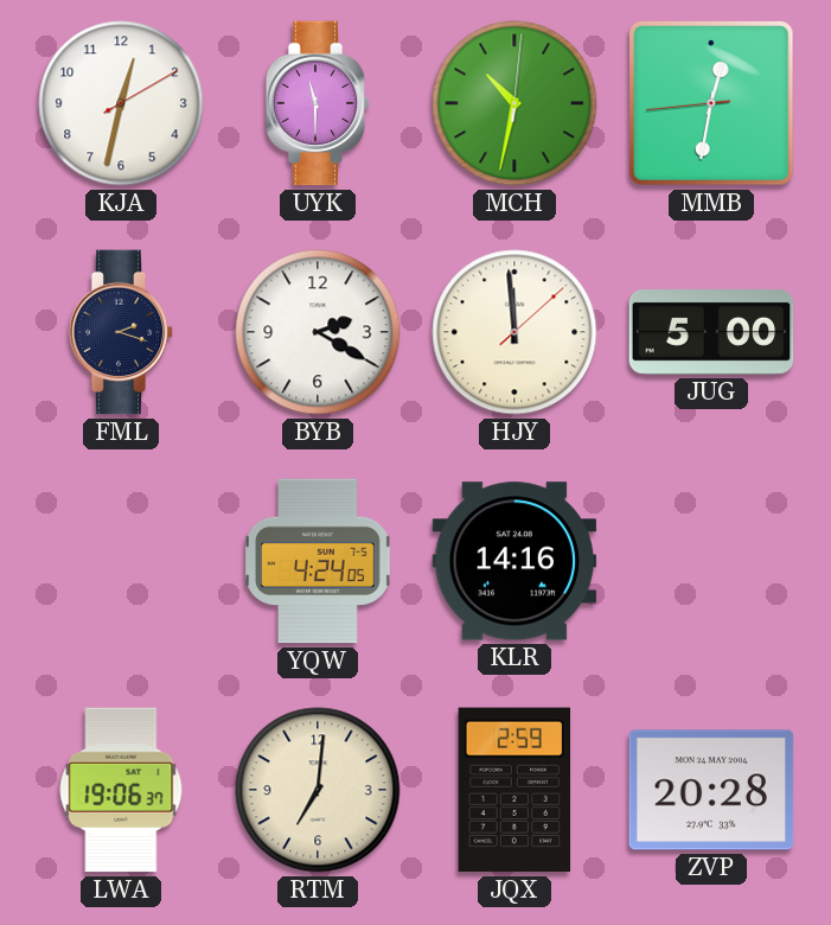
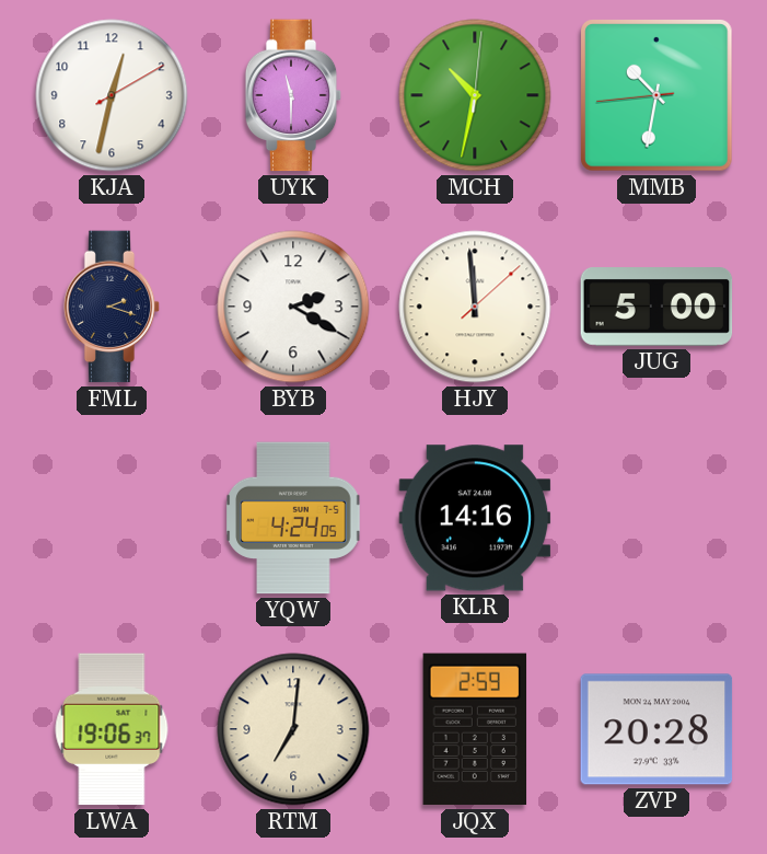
MMB: 12:31 -> 10:31
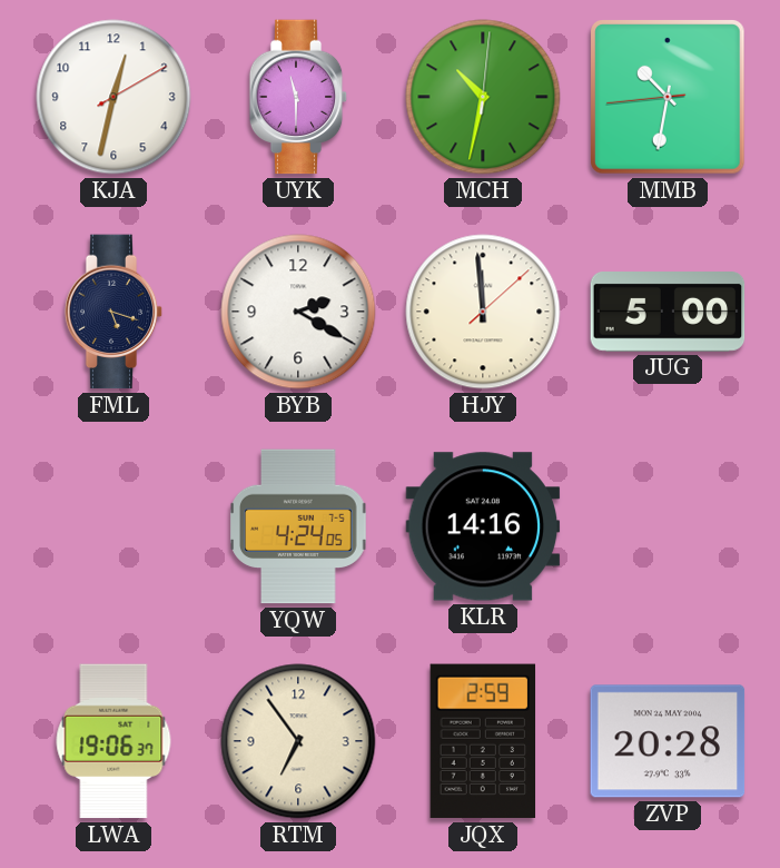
FML: 2:18 -> 5:18
RTM: 7:01 -> 6:54
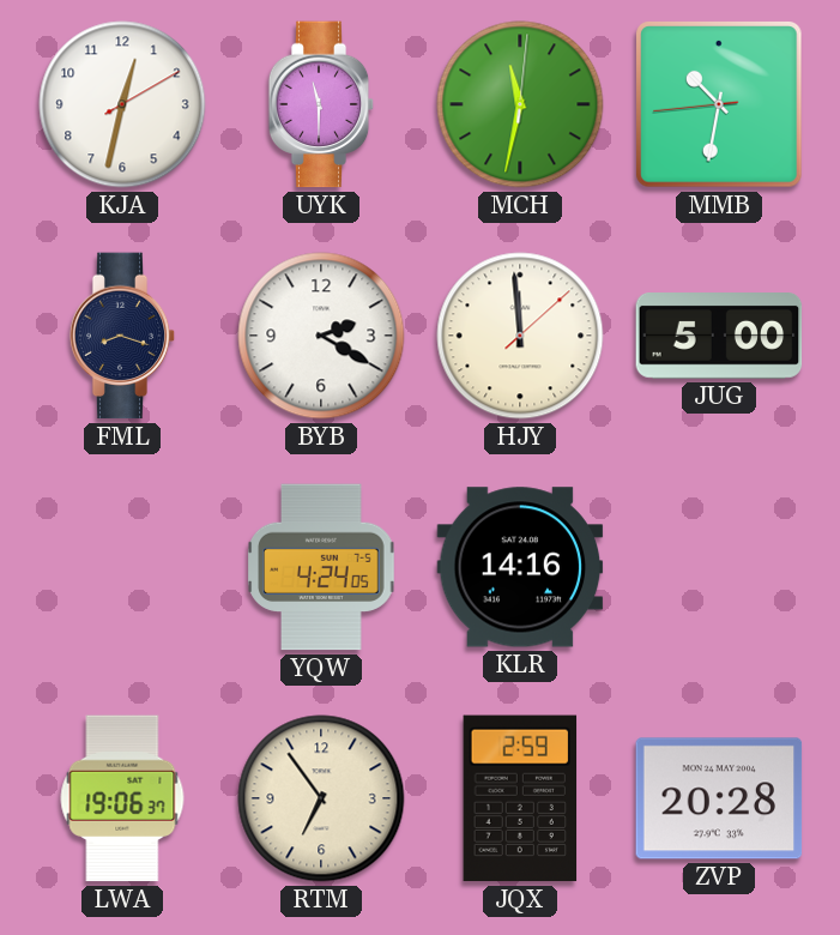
MCH: 10:32 -> 11:32
FML: 5:18 -> 8:18
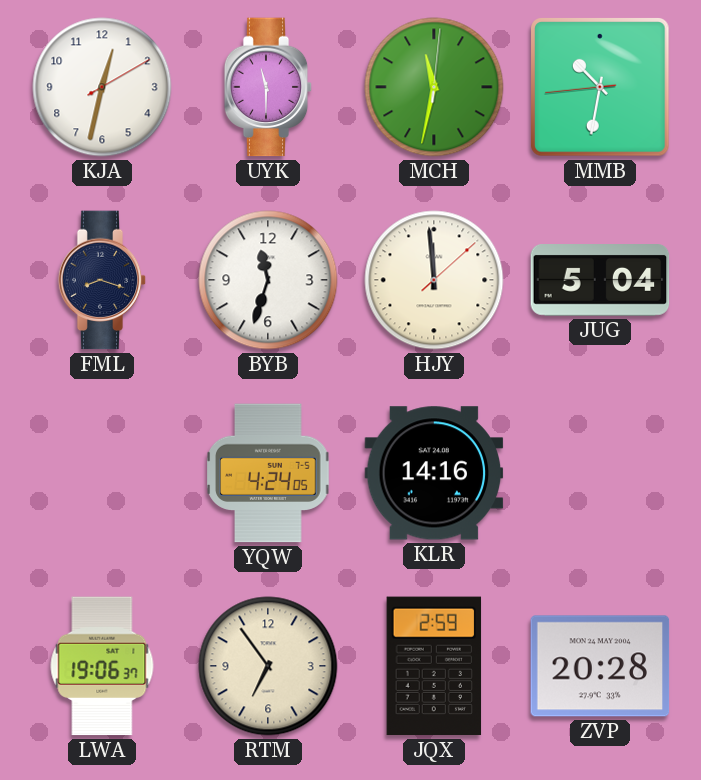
BYB: 2:20 -> 11:33
JUG: 5:00 -> 5:04
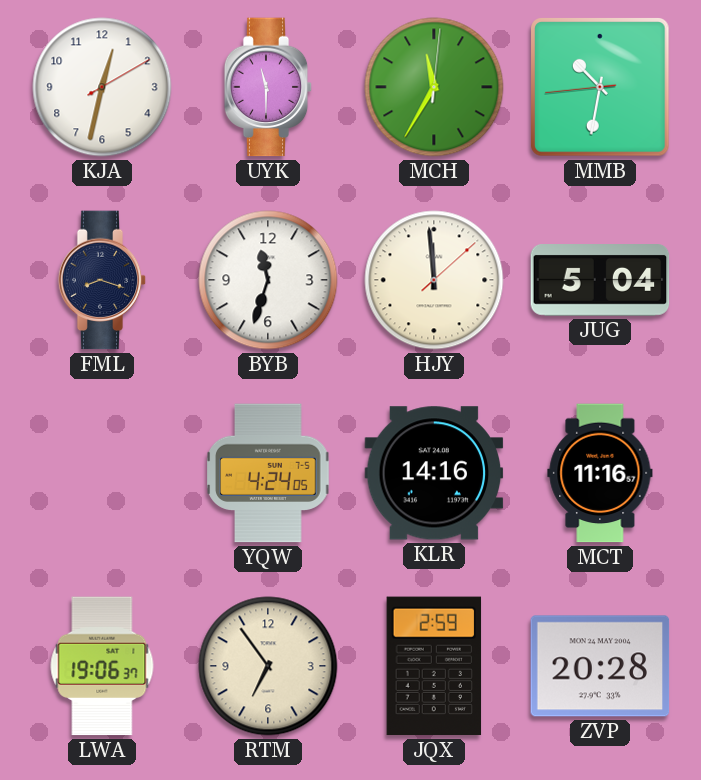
MCH: 11:32 -> 11:35
MCT: none -> 11:16
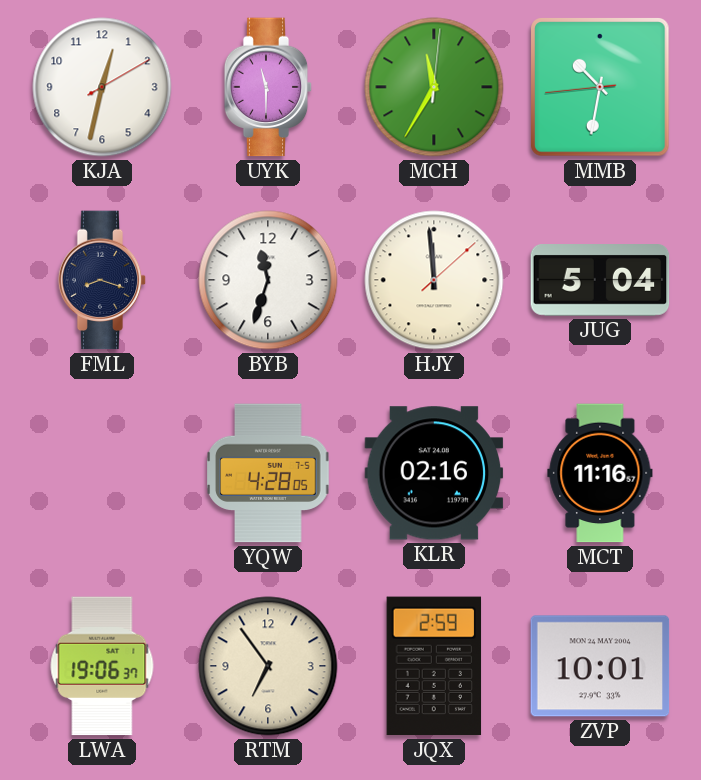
YQW: 4:24 -> 4:28
KLR: 14:16 -> 02:16
ZVP: 20:28 -> 10:01
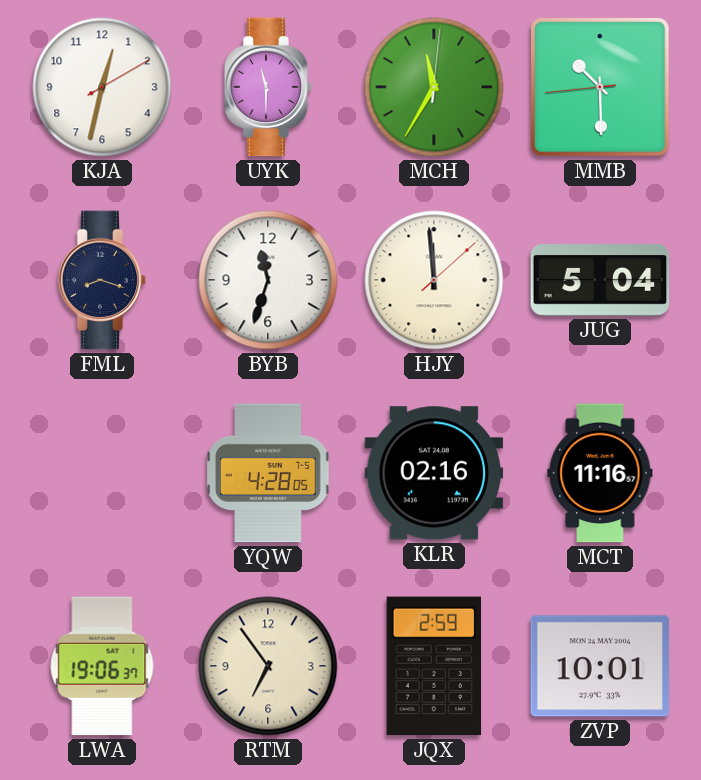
MMB: 10:31 -> 10:29
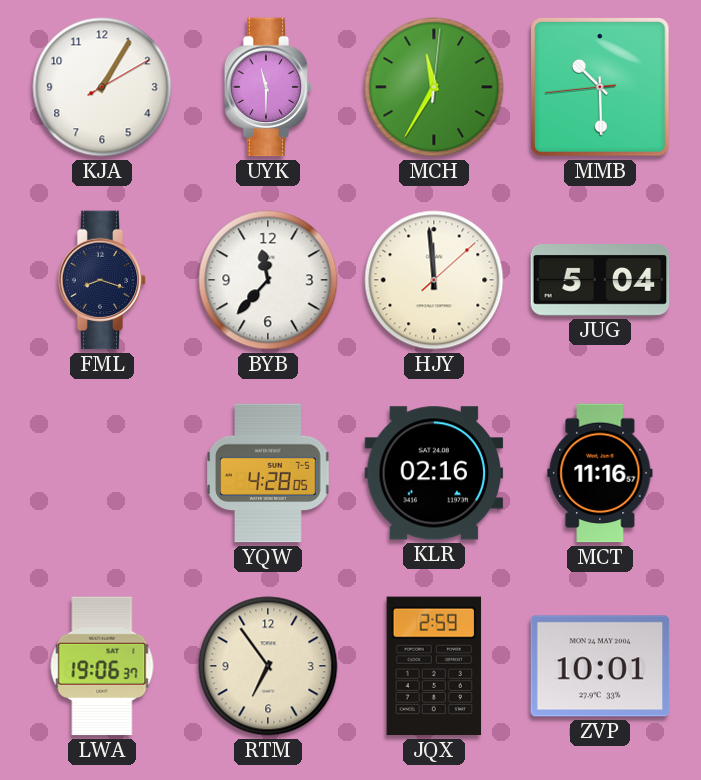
KJA: 12:32 -> 1:05
BYB: 11:33 -> 11:37
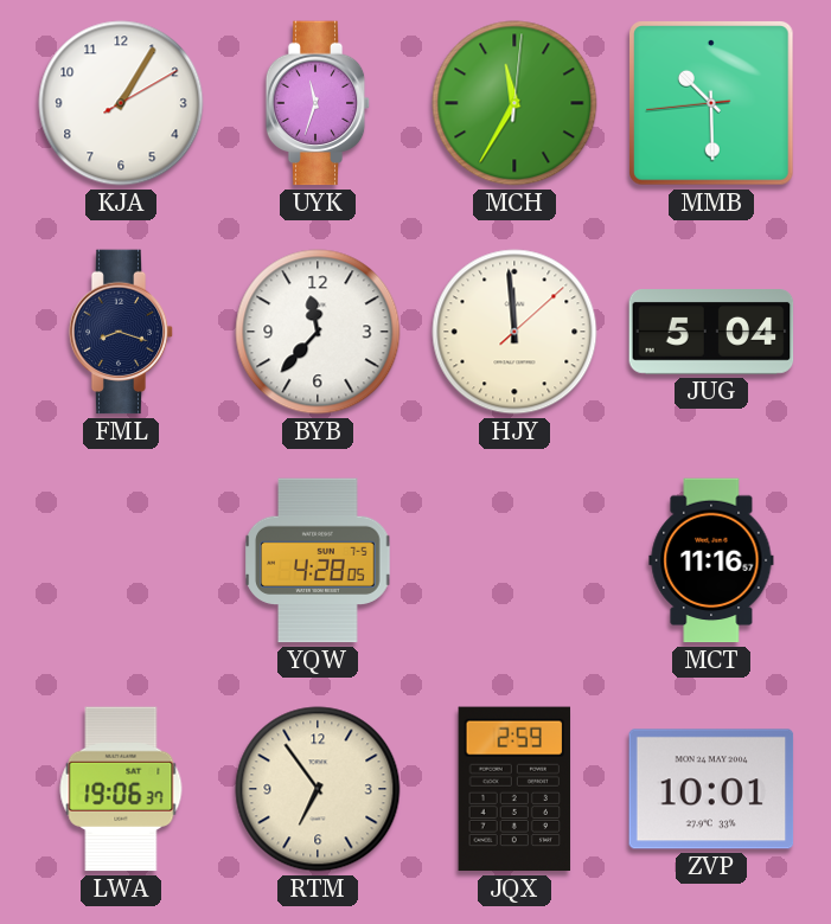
UYK: 11:30 -> 11:33
KLR: 02:16 -> none
